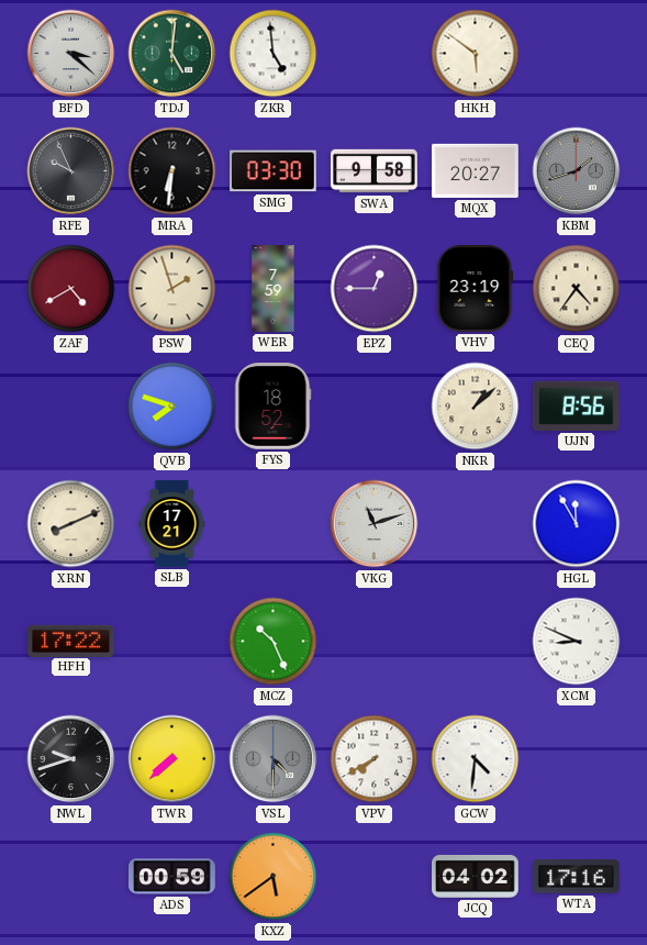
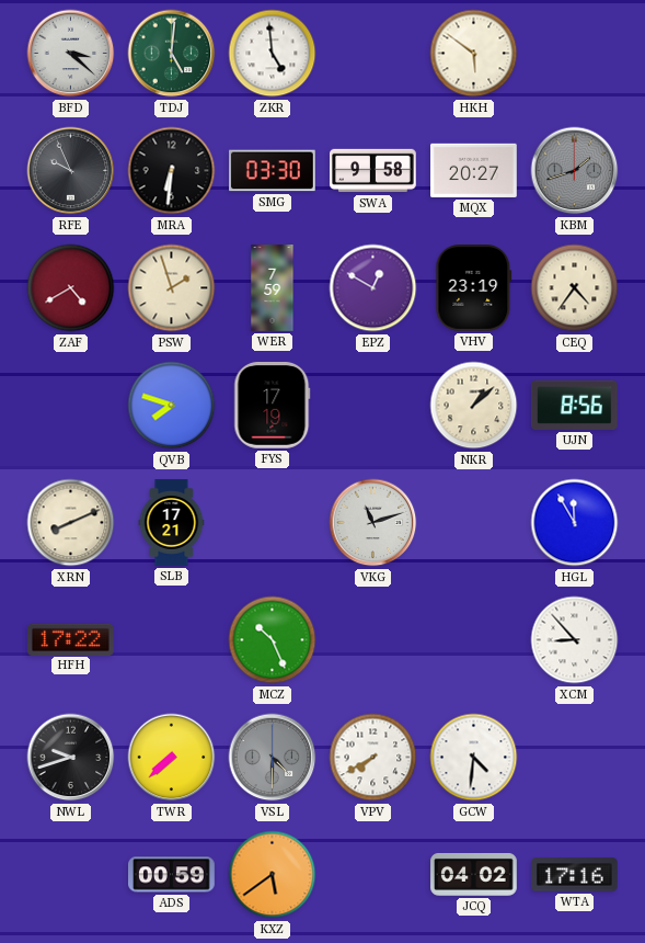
EPZ: 12:45 -> 12:50
FYS: 18:52 -> 17:19
XCM: 8:49 -> 8:53
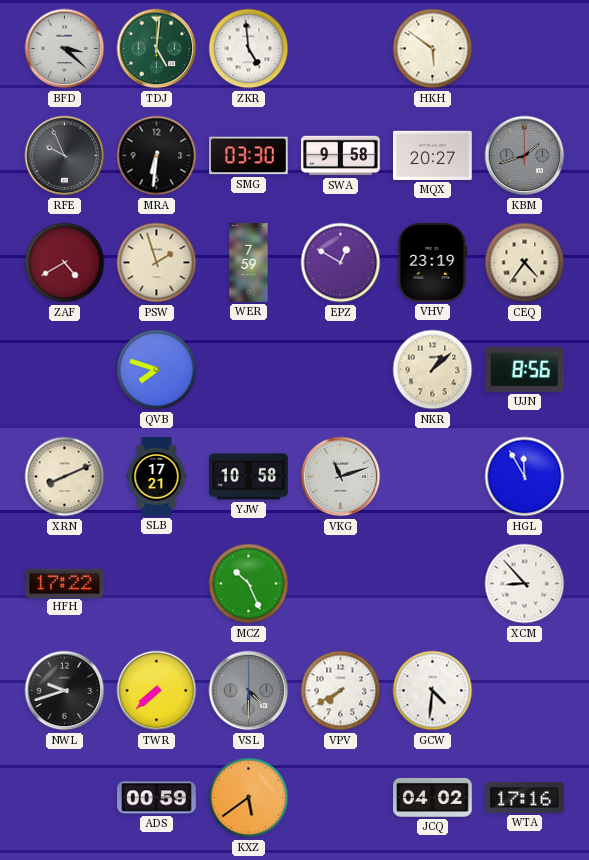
FYS: 17:19 -> none
YJW: none -> 10:58
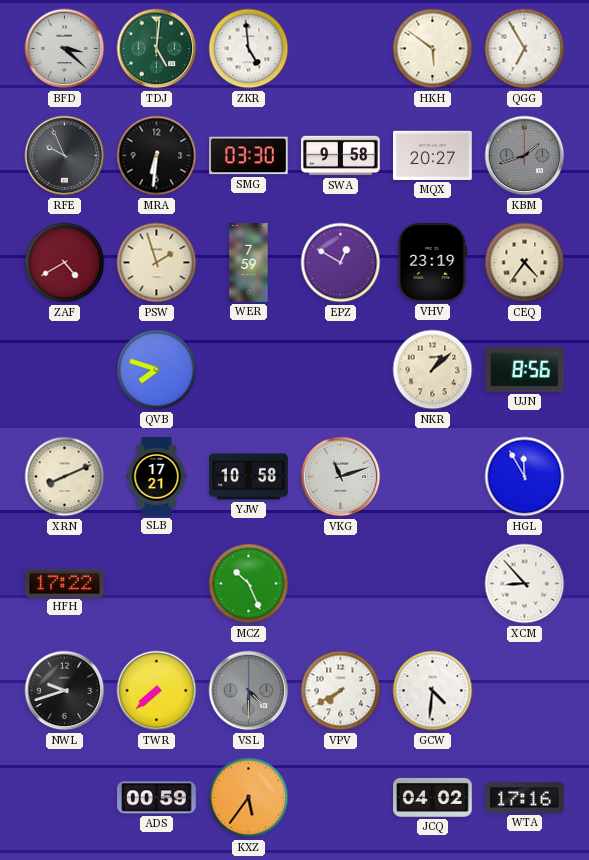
QGG: none -> 6:55
KXZ: 5:39 -> 5:36
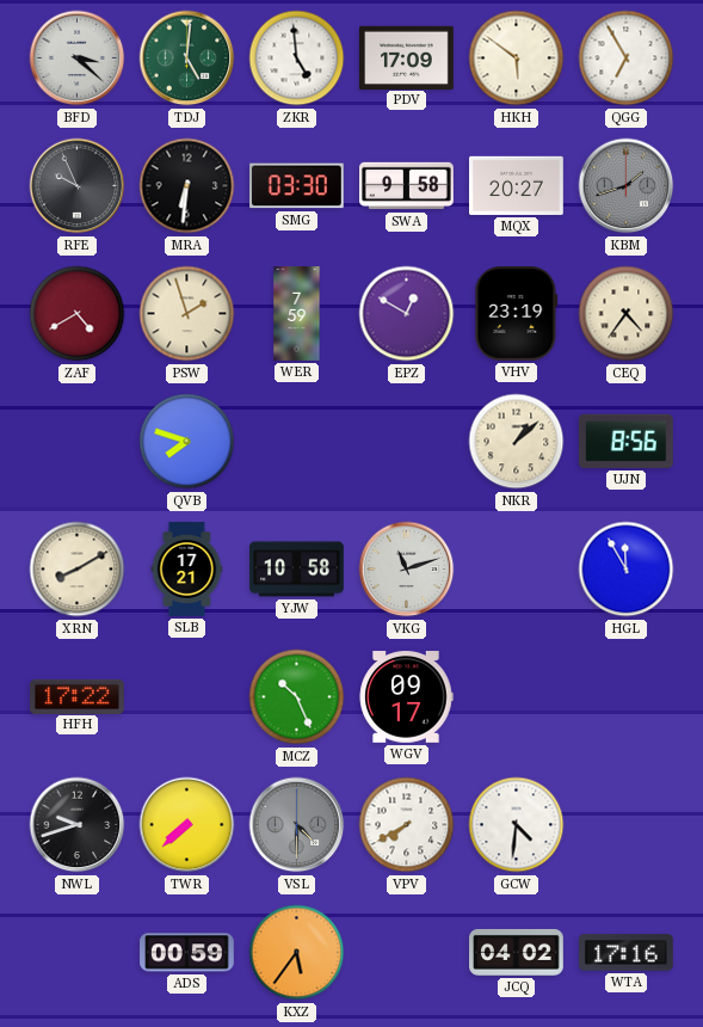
PDV: none -> 17:09
XRN: 8:11 -> 8:10
WGV: none -> 09:17
XCM: 8:53 -> none
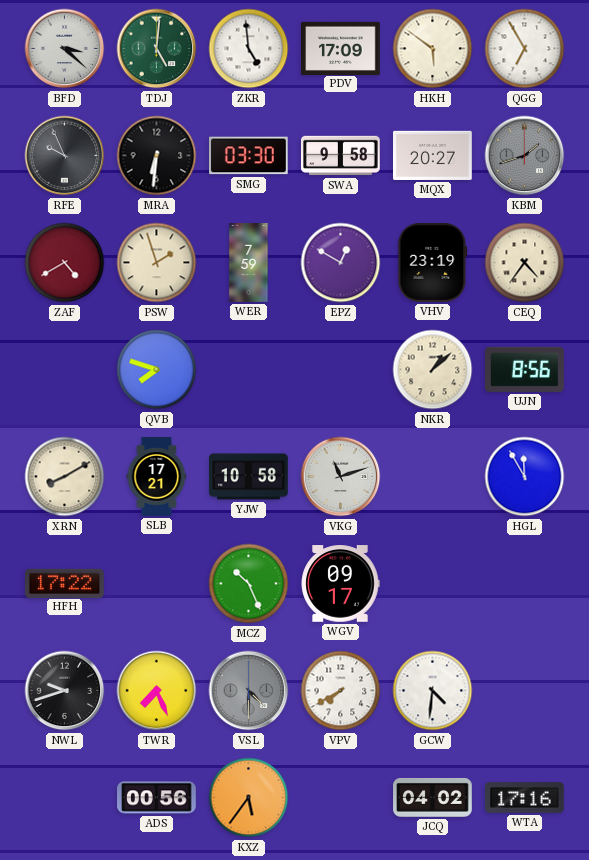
TWR: 7:38 -> 7:26
ADS: 00:59 -> 00:56
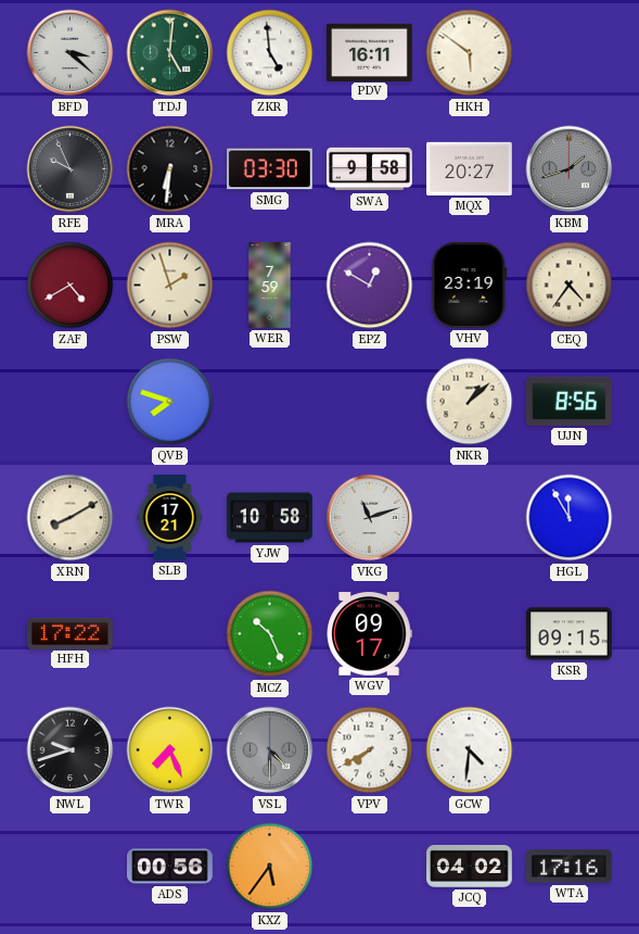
PDV: 17:09 -> 16:11
QGG: 6:55 -> none
KSR: none -> 09:15
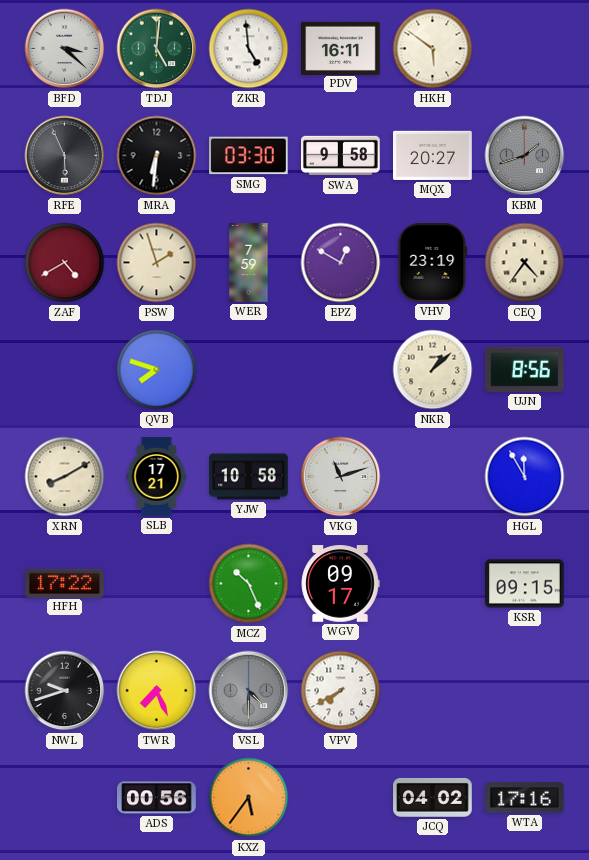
RFE: 9:56 -> 5:56
GCW: 4:31 -> none
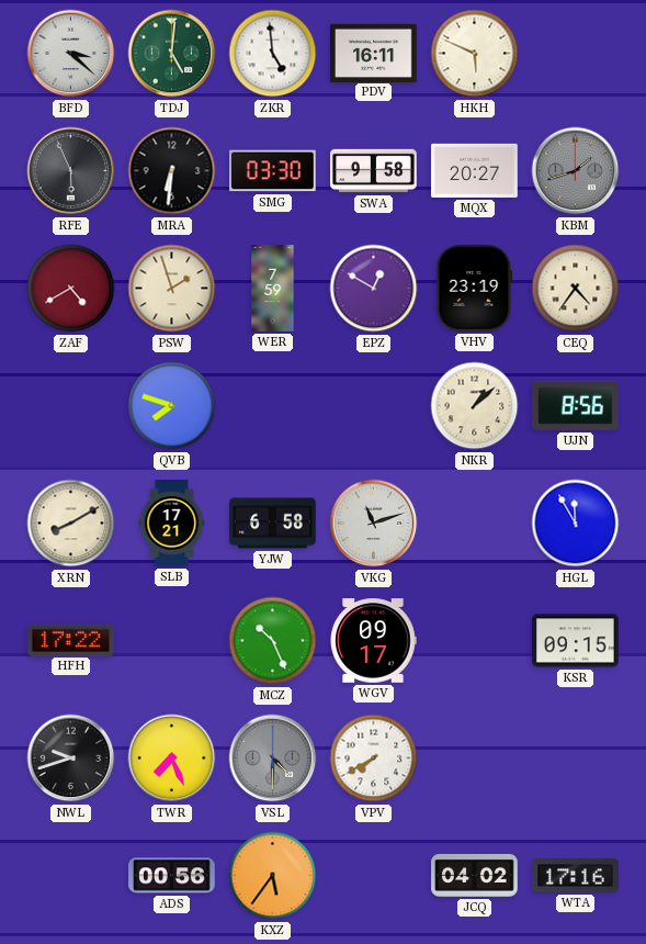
HKH: 5:51 -> 5:49
YJW: 10:58 -> 6:58
